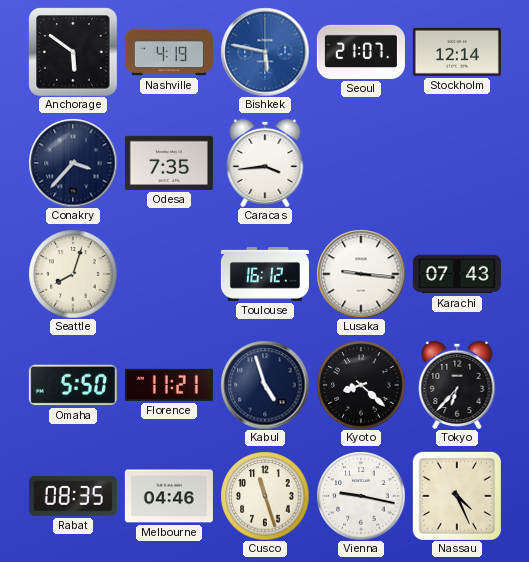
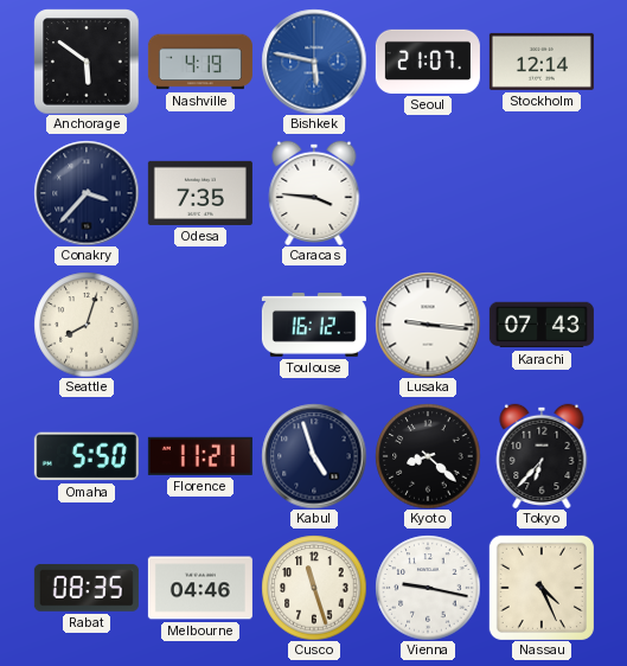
Caracas: 3:44 -> 3:46
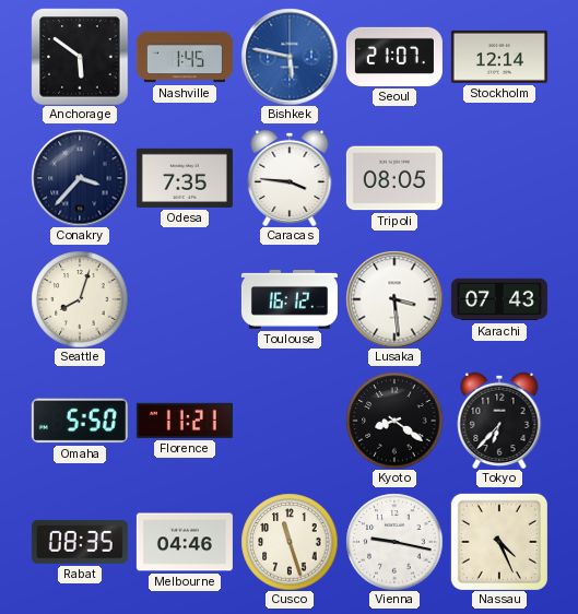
Nashville: 4:19 -> 1:45
Tripoli: none -> 08:05
Lusaka: 9:16 -> 3:29
Kabul: 4:57 -> none
Kyoto: 8:22 -> 8:21
